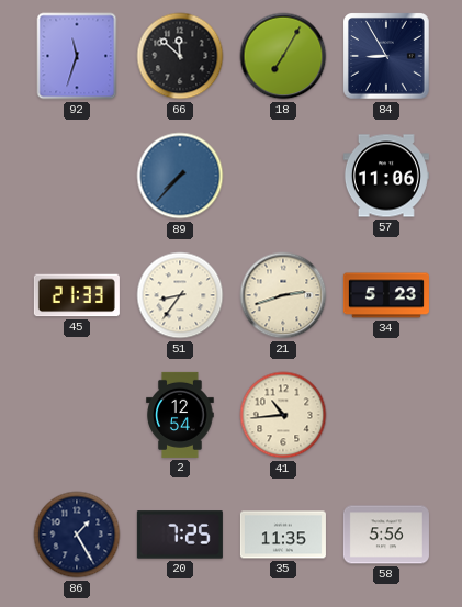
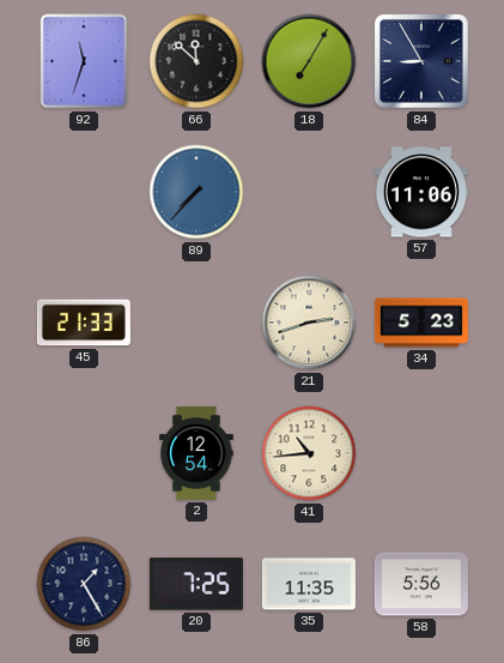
51: 8:36 -> none
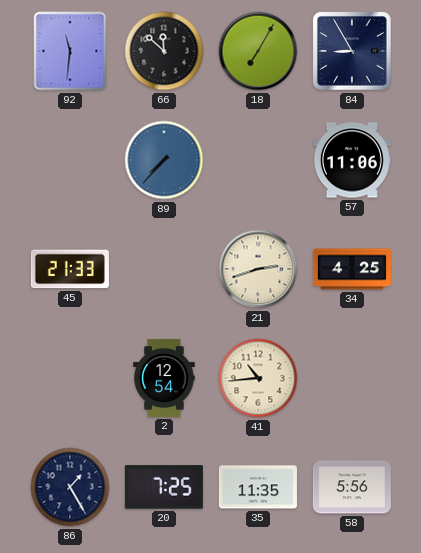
92: 11:33 -> 11:31
34: 5:23 -> 4:25
